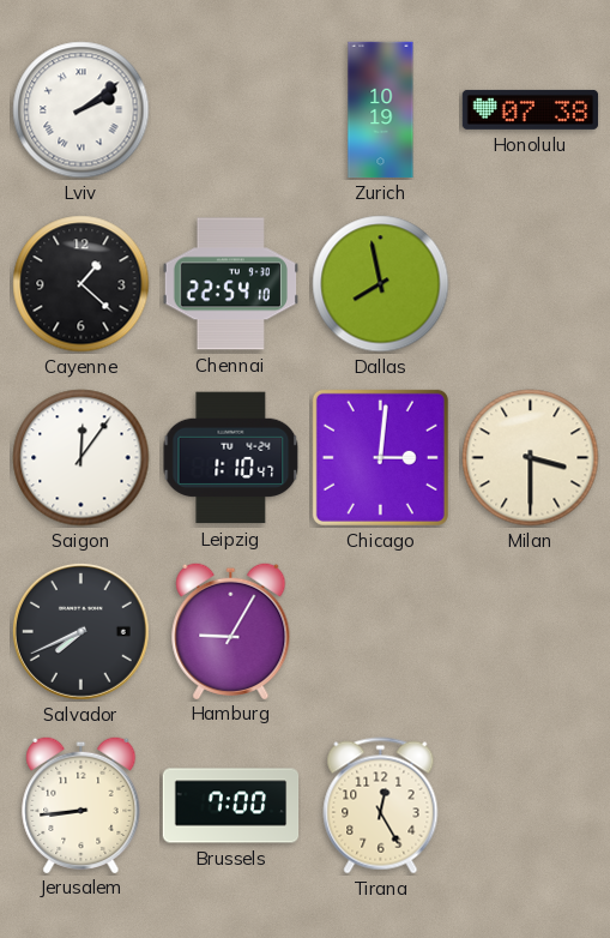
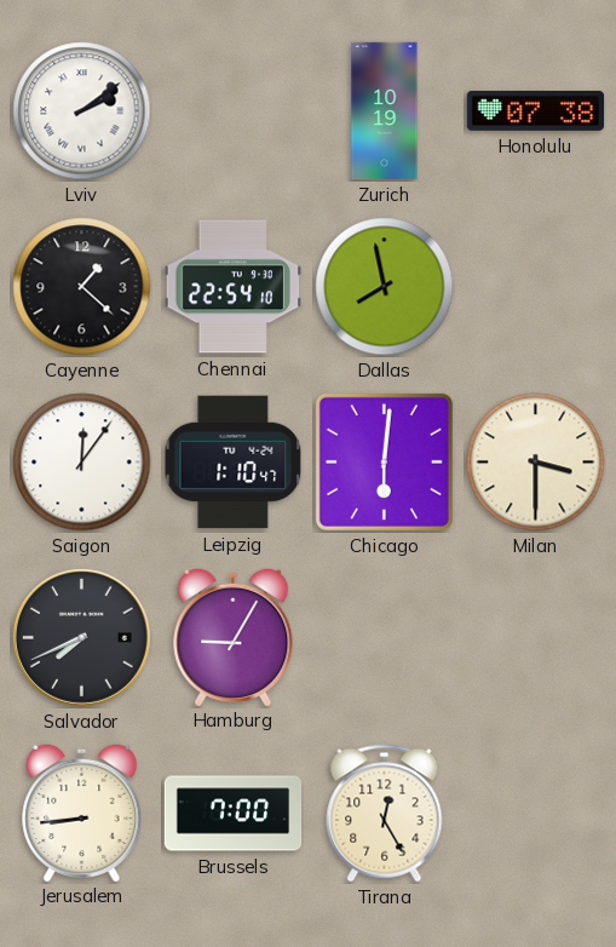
Chicago: 3:01 -> 6:01
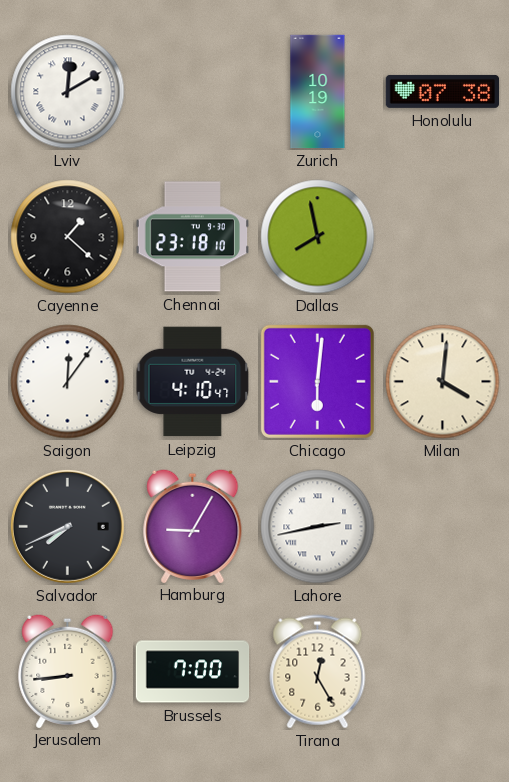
Lviv: 2:09 -> 12:10
Chennai: 22:54 -> 23:18
Leipzig: 1:10 -> 4:10
Milan: 3:30 -> 4:01
Lahore: none -> 2:43
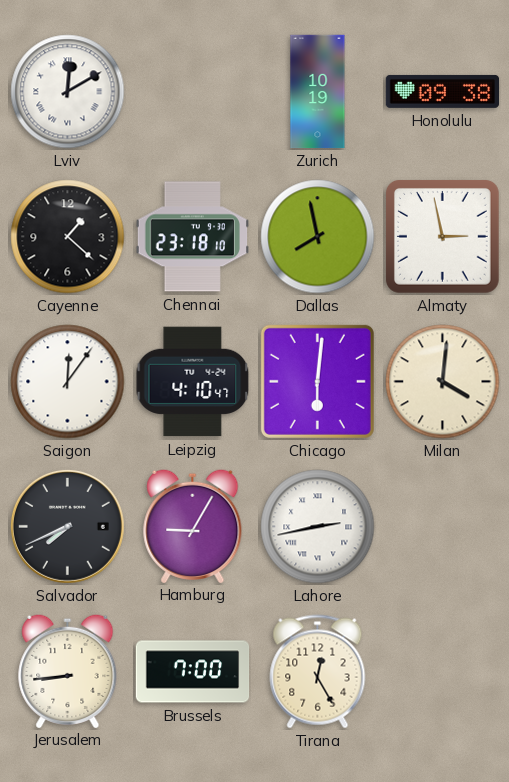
Honolulu: 07:38 -> 09:38
Almaty: none -> 2:58
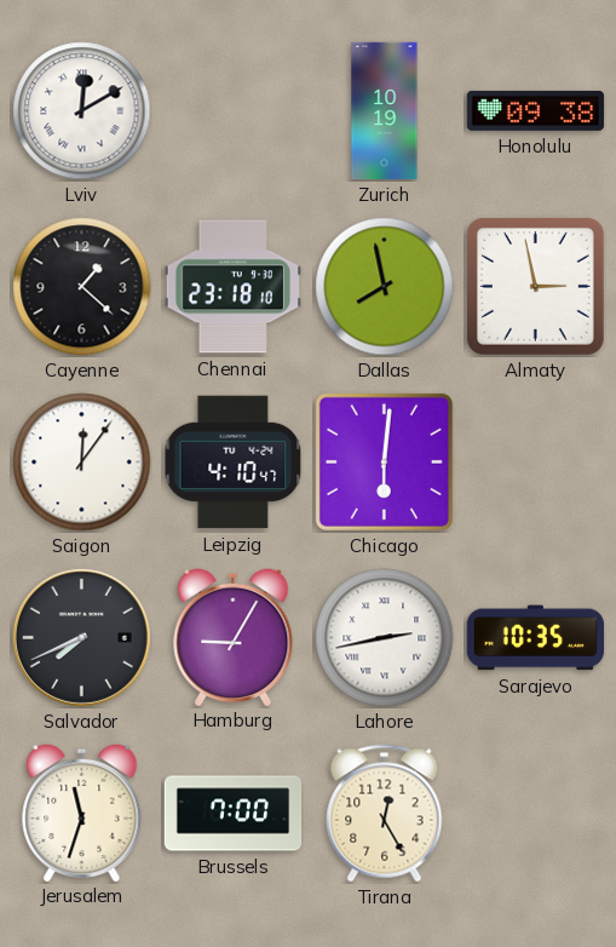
Milan: 4:01 -> none
Sarajevo: none -> 10:35
Jerusalem: 8:44 -> 11:33
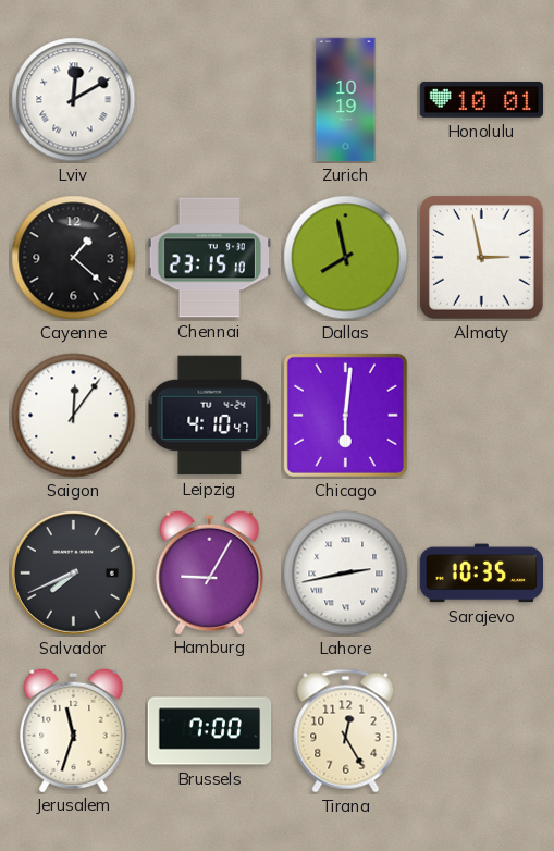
Honolulu: 09:38 -> 10:01
Chennai: 23:18 -> 23:15
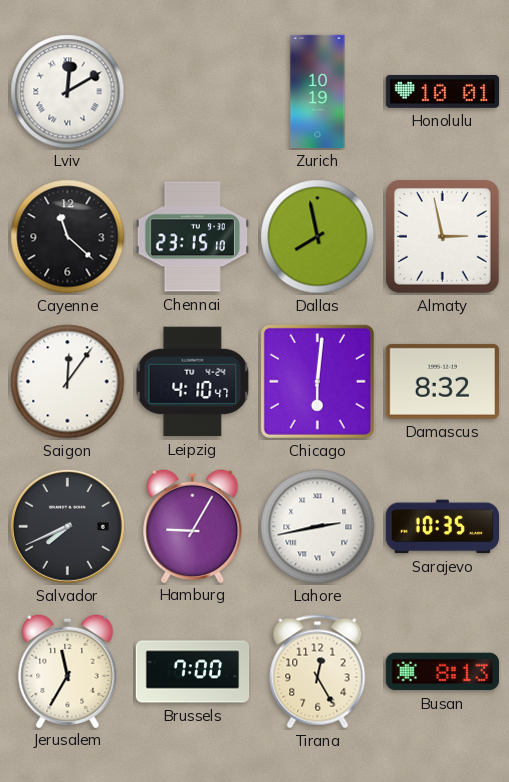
Cayenne: 1:22 -> 11:22
Damascus: none -> 8:32
Jerusalem: 11:33 -> 11:35
Busan: none -> 8:13
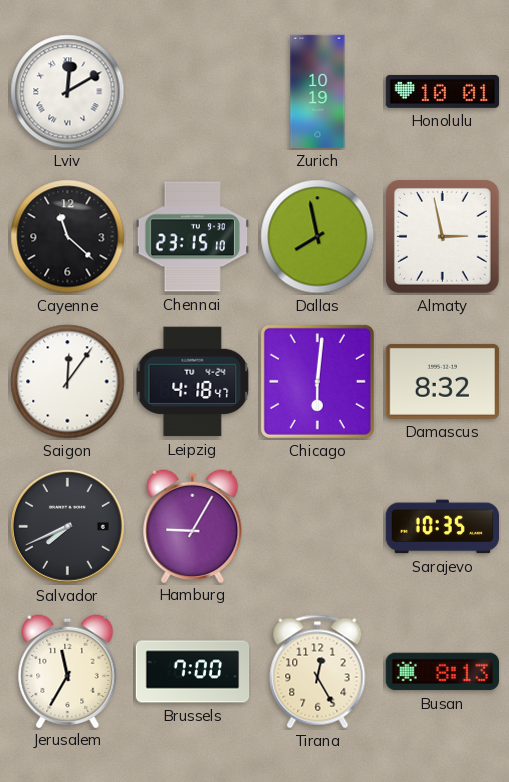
Leipzig: 4:10 -> 4:18
Lahore: 2:43 -> none
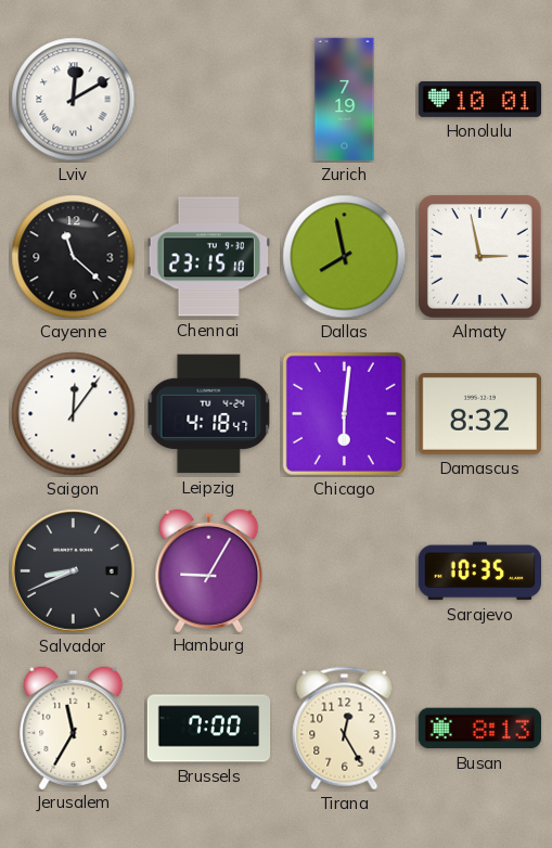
Zurich: 10:19 -> 7:19
Salvador: 7:41 -> 8:41
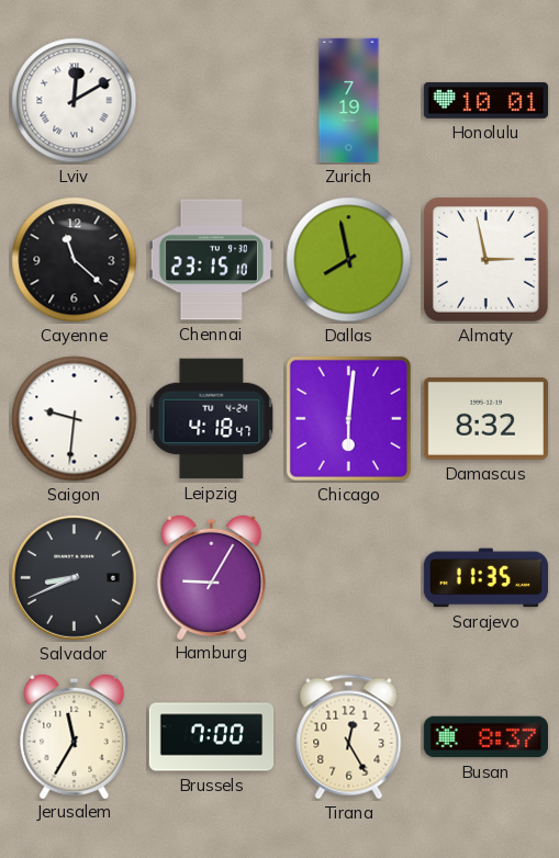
Saigon: 12:06 -> 9:31
Sarajevo: 10:35 -> 11:35
Busan: 8:13 -> 8:37
